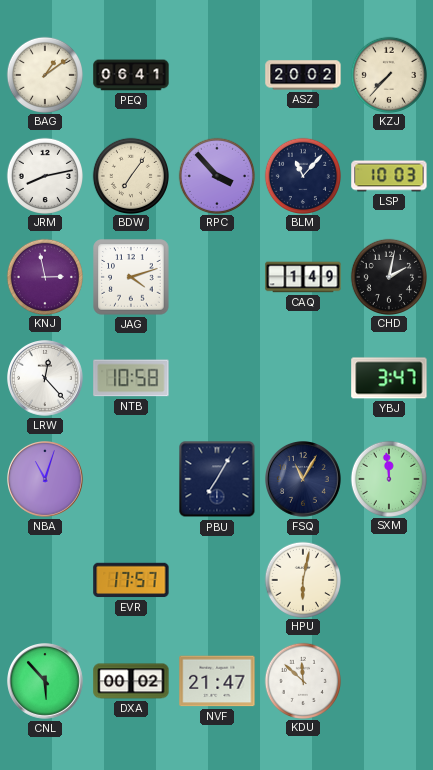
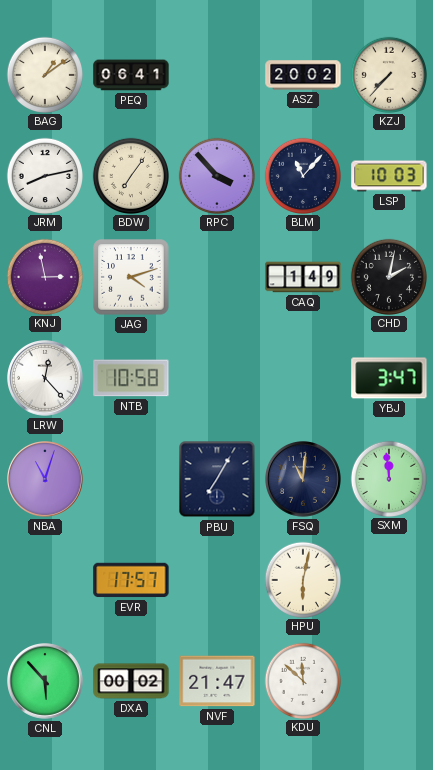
FSQ: 11:05 -> 11:01
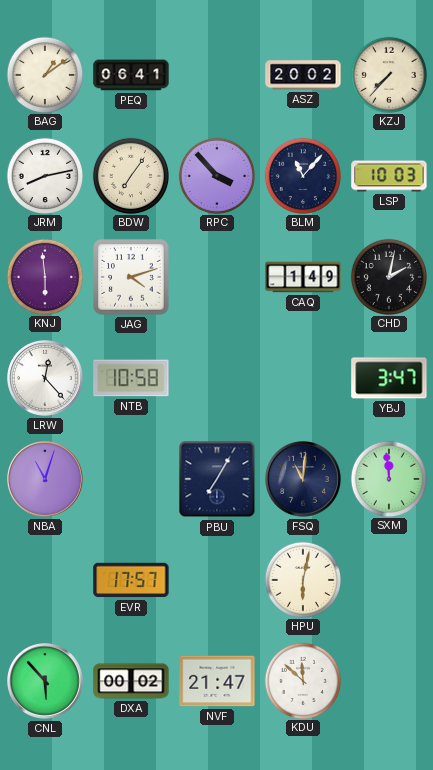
KNJ: 2:58 -> 5:59
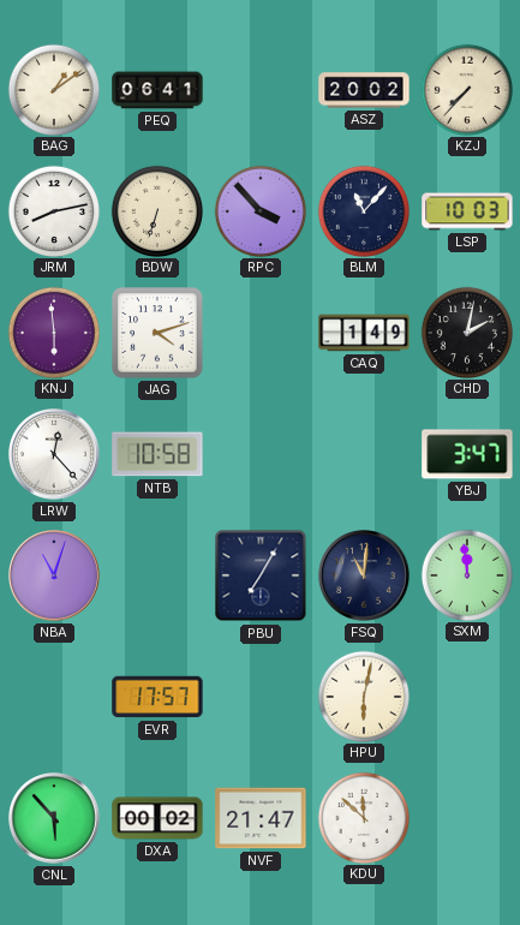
BDW: 7:06 -> 6:33
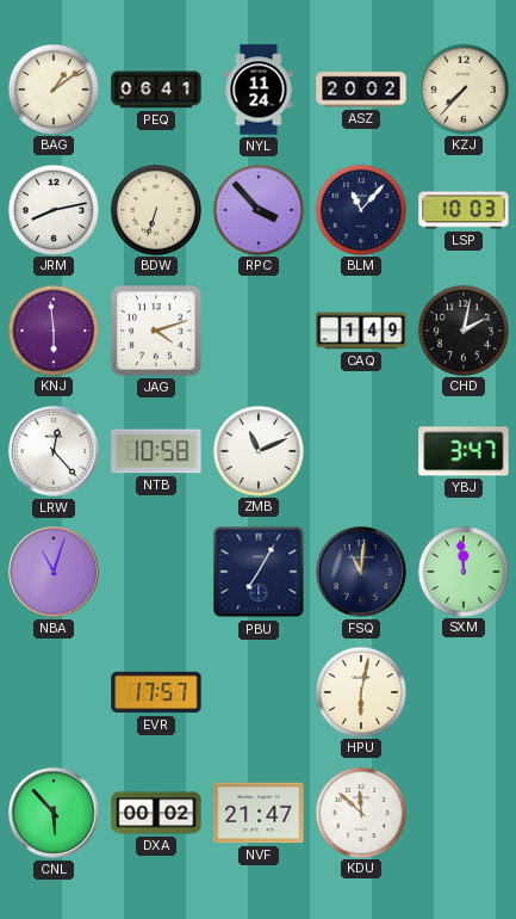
NYL: none -> 11:24
ZMB: none -> 11:11
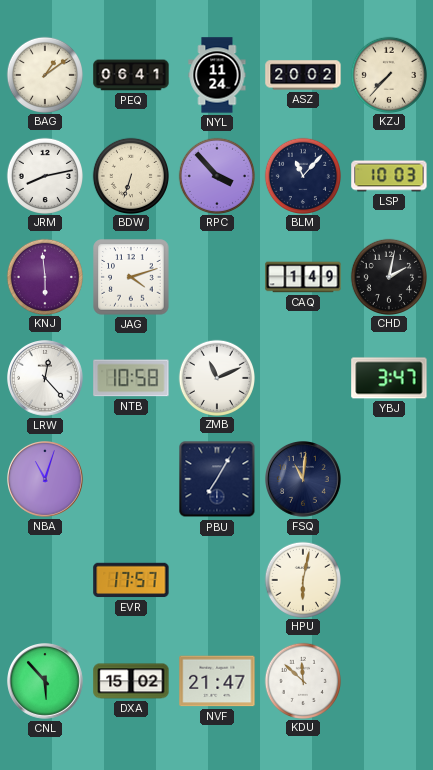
SXM: 11:59 -> none
DXA: 00:02 -> 15:02
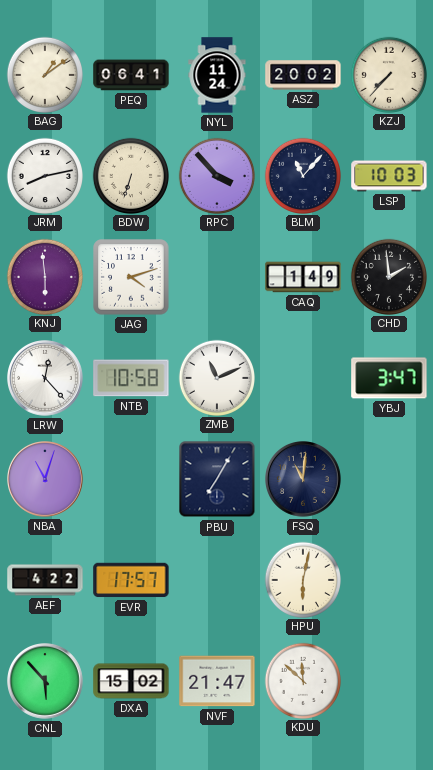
CHD: 2:02 -> 1:59
AEF: none -> 4:22
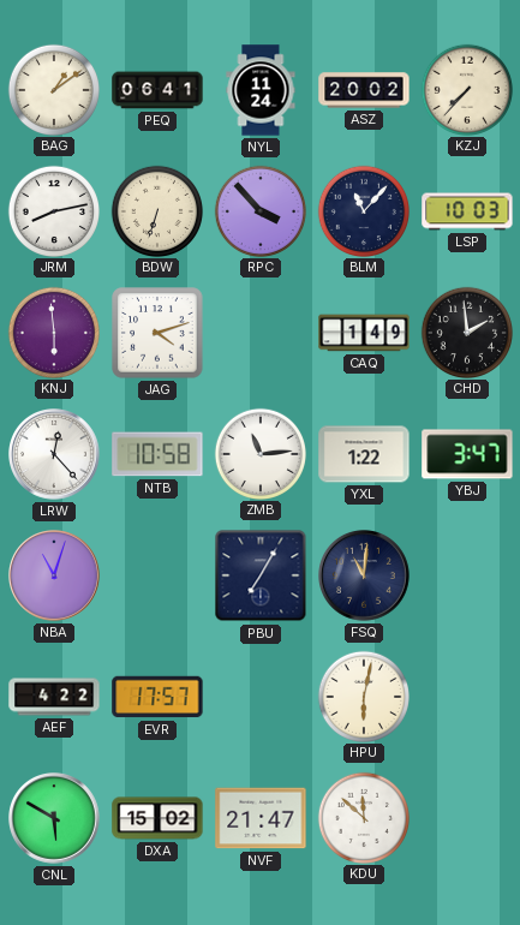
ZMB: 11:11 -> 11:14
YXL: none -> 1:22
CNL: 5:53 -> 5:50
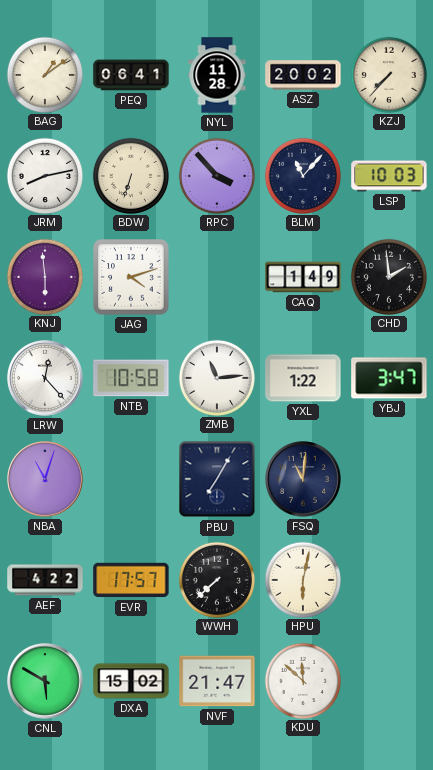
NYL: 11:24 -> 11:28
WWH: none -> 7:38
